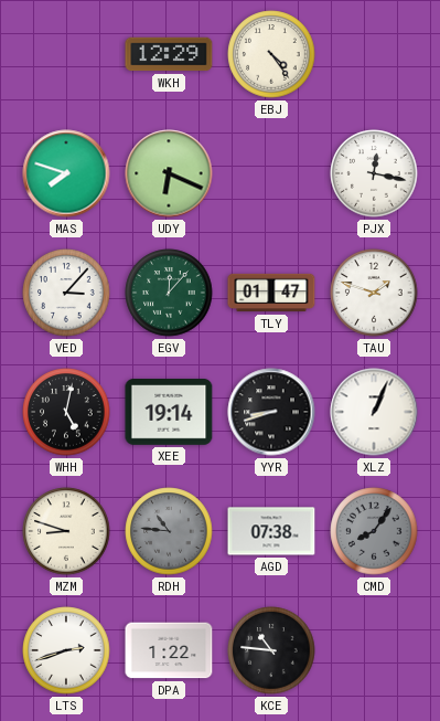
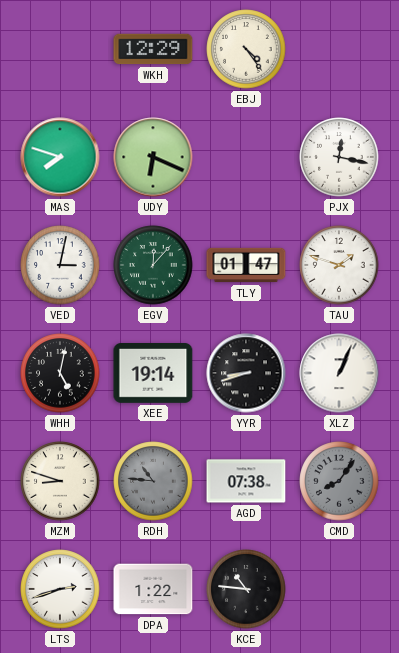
VED: 3:07 -> 3:02
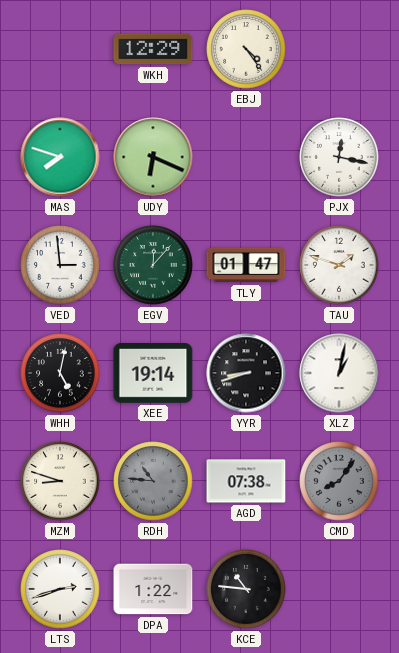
VED: 3:02 -> 2:59
XLZ: 1:04 -> 1:02
